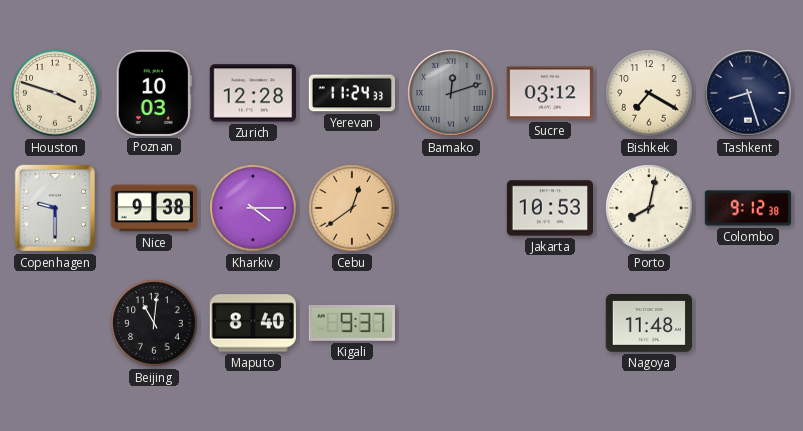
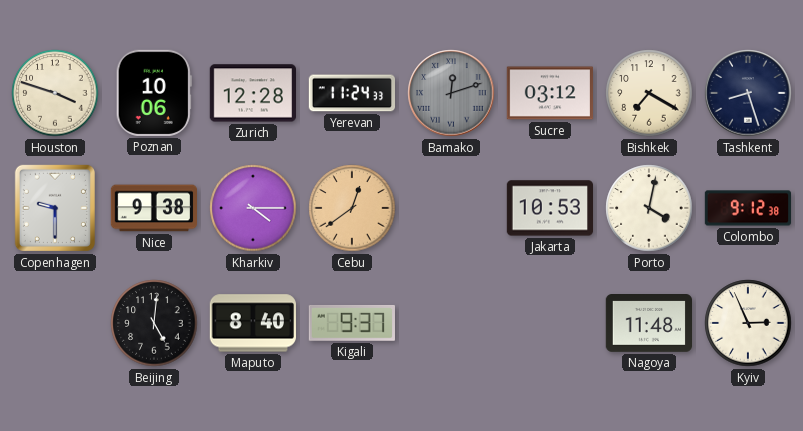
Poznan: 10:03 -> 10:06
Porto: 8:02 -> 4:02
Beijing: 11:01 -> 5:01
Kyiv: none -> 2:56
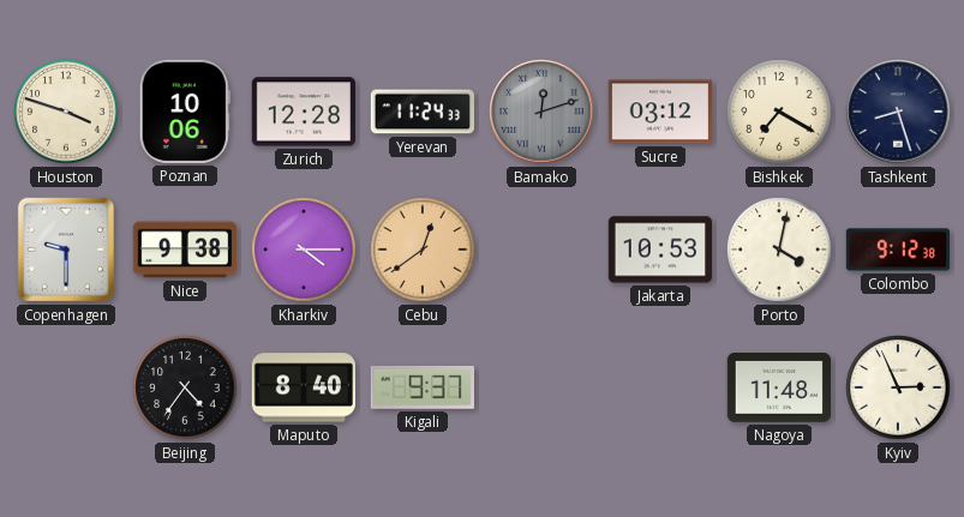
Beijing: 5:01 -> 4:36
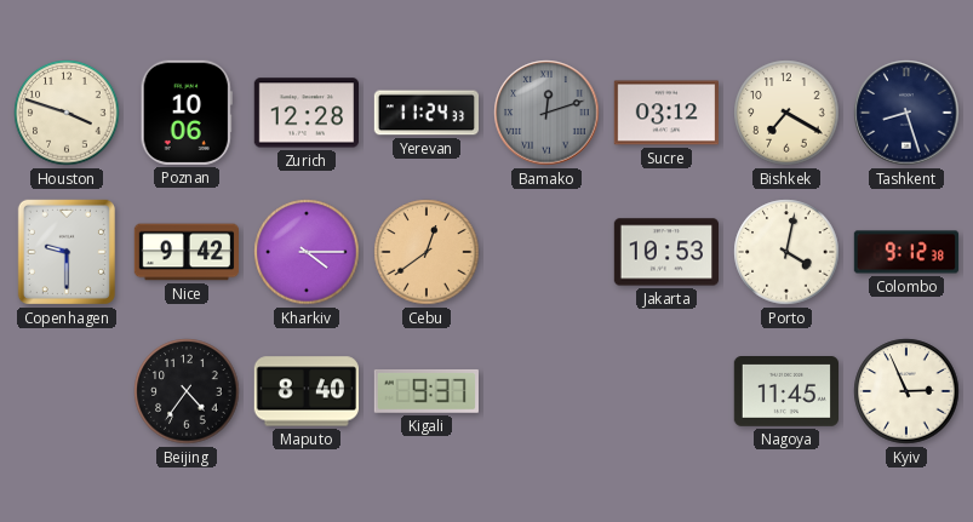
Nice: 9:38 -> 9:42
Nagoya: 11:48 -> 11:45
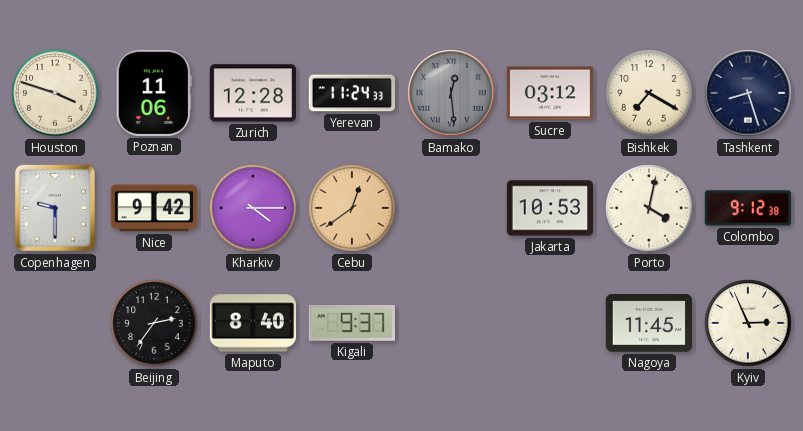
Poznan: 10:06 -> 11:06
Bamako: 12:12 -> 12:29
Beijing: 4:36 -> 2:36
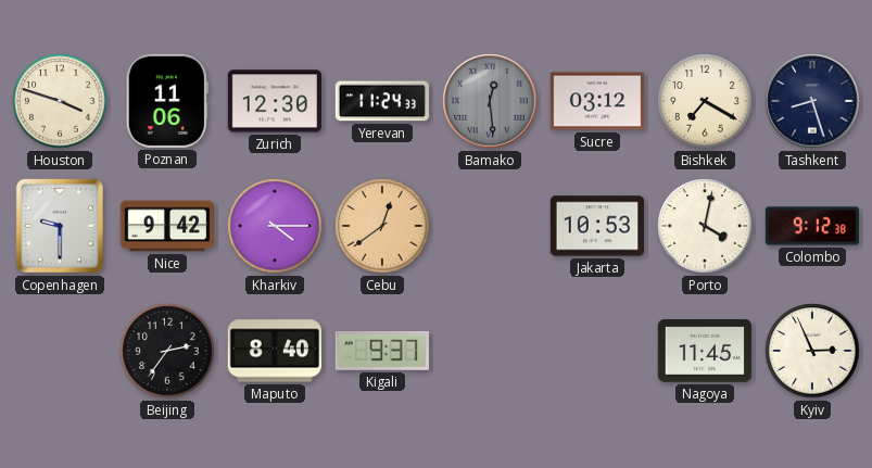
Zurich: 12:28 -> 12:30
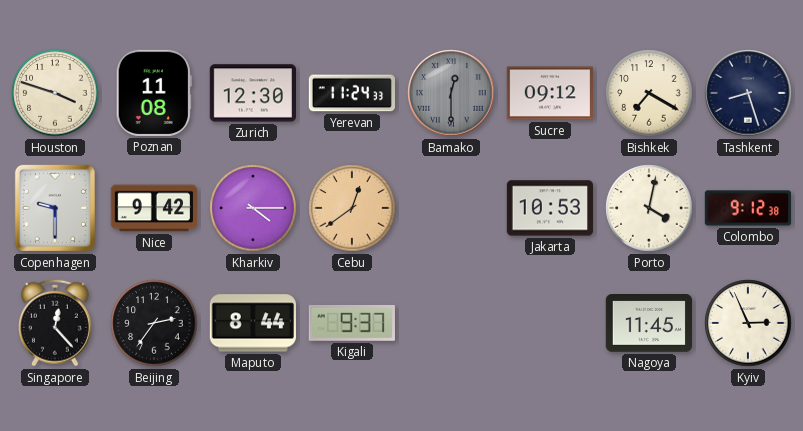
Poznan: 11:06 -> 11:08
Bamako: 12:29 -> 12:30
Sucre: 03:12 -> 09:12
Singapore: none -> 12:23
Maputo: 8:40 -> 8:44
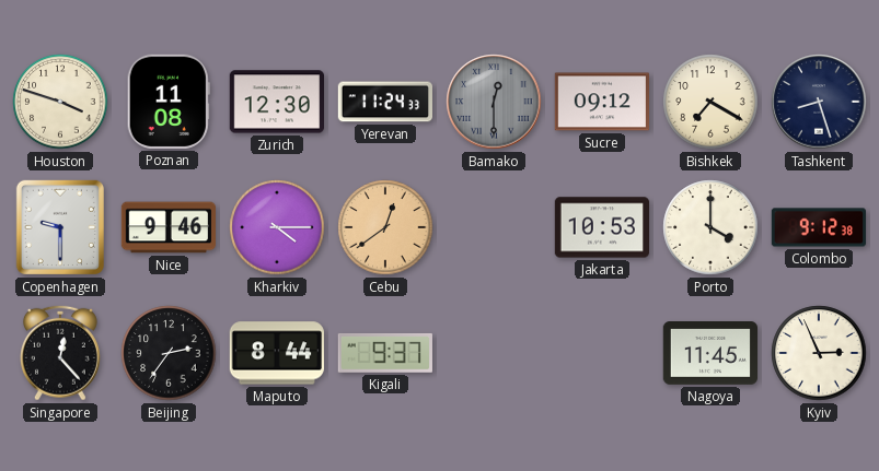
Nice: 9:42 -> 9:46
Porto: 4:02 -> 4:00
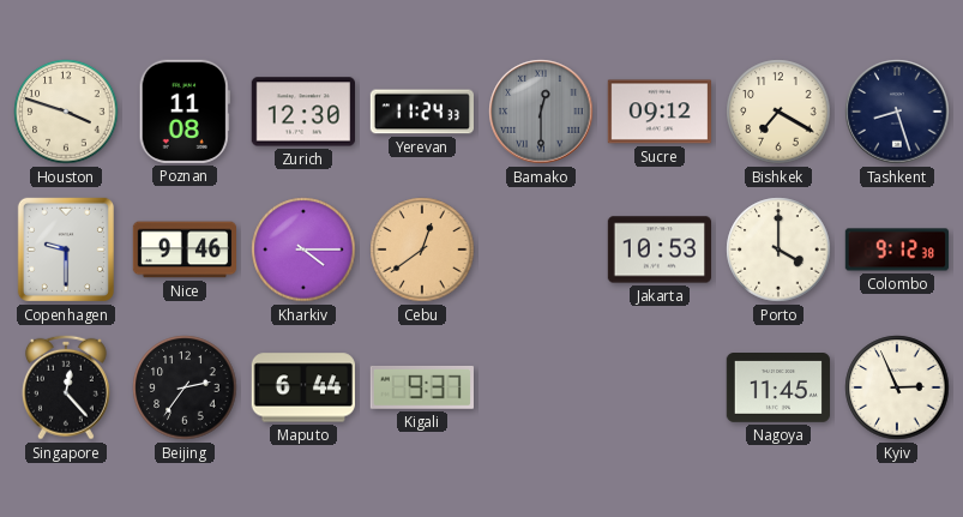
Maputo: 8:44 -> 6:44
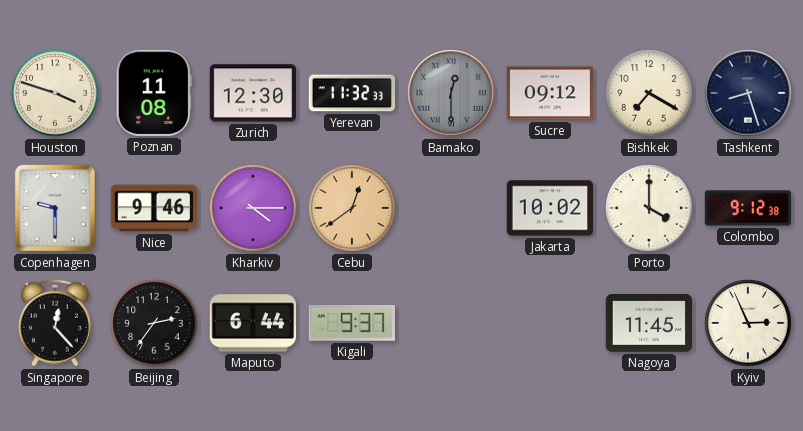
Yerevan: 11:24 -> 11:32
Jakarta: 10:53 -> 10:02
